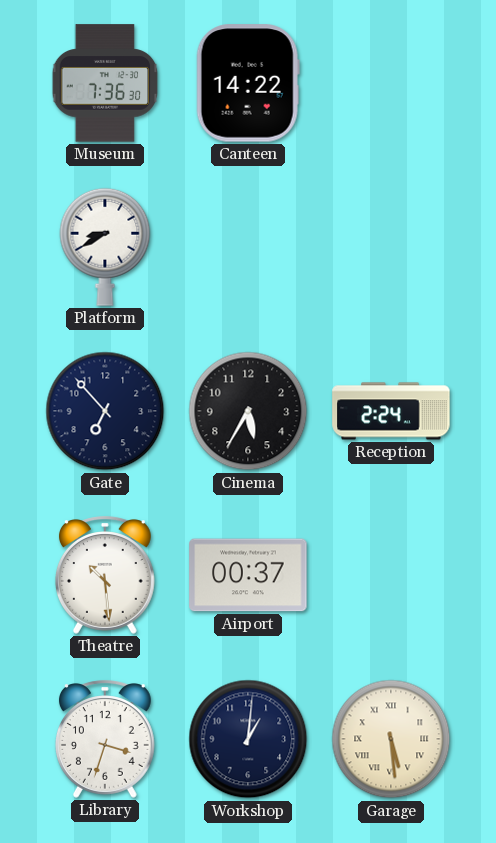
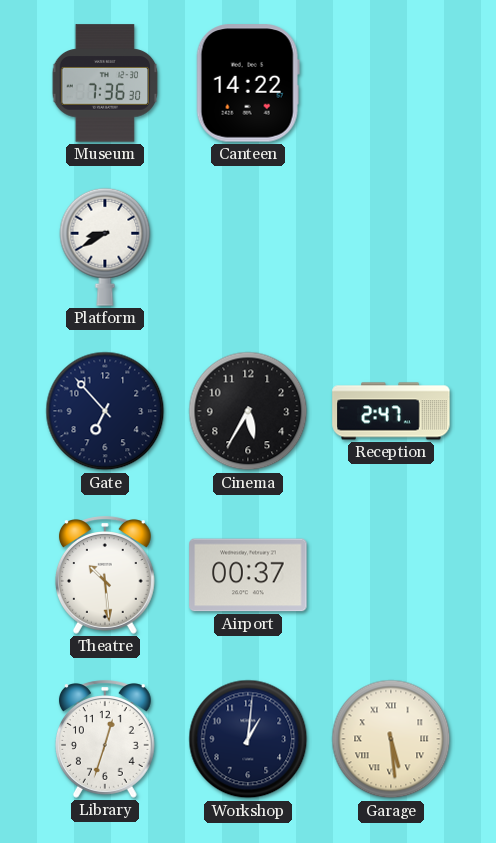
Reception: 2:24 -> 2:47
Library: 3:33 -> 12:33
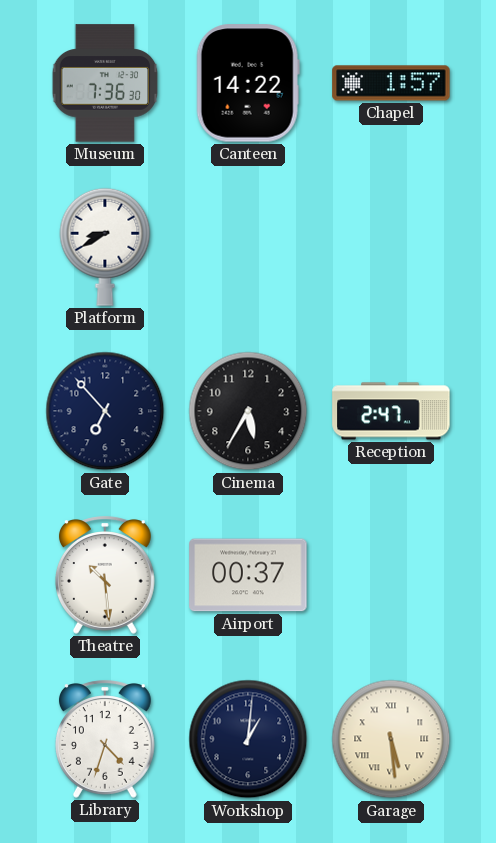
Chapel: none -> 1:57
Library: 12:33 -> 4:33
